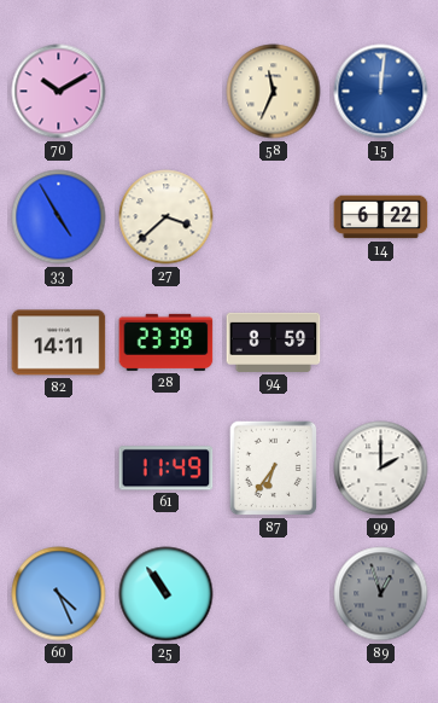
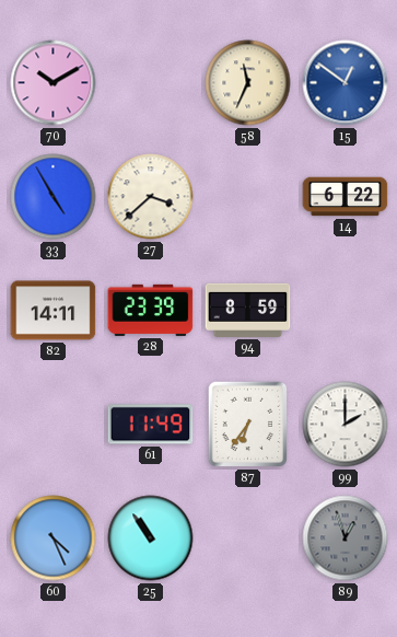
15: 12:01 -> 12:51
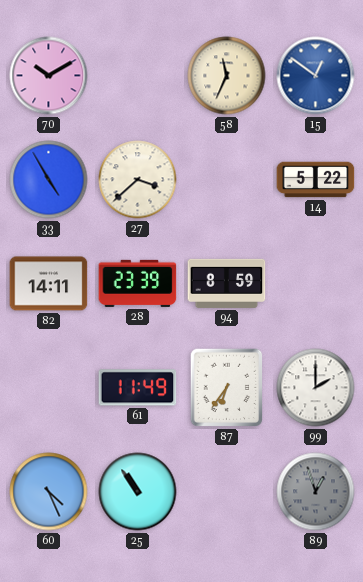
14: 6:22 -> 5:22
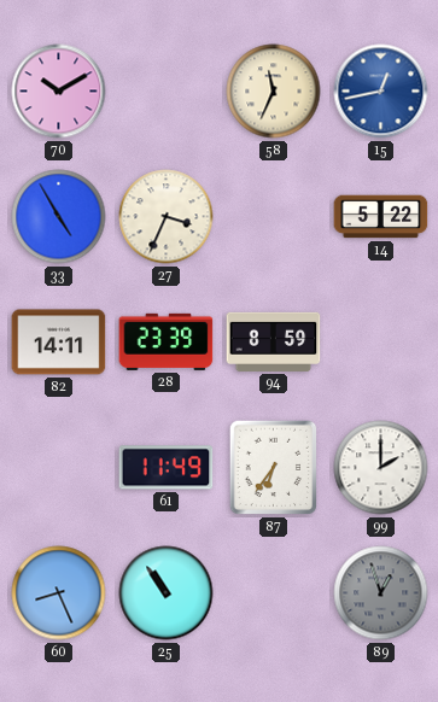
15: 12:51 -> 12:43
27: 3:38 -> 3:34
60: 4:26 -> 8:26
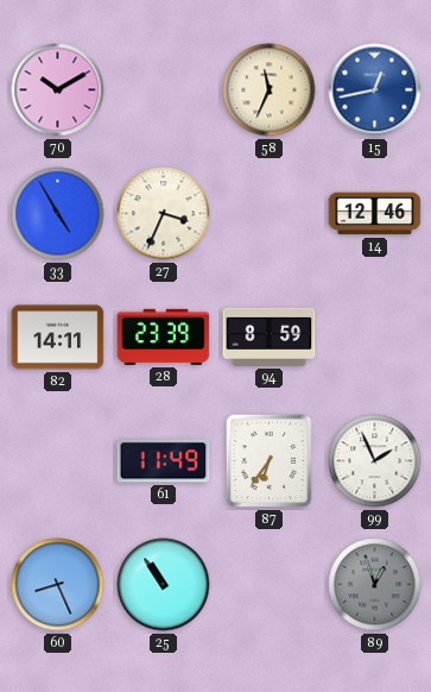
14: 5:22 -> 12:46
99: 2:00 -> 1:56
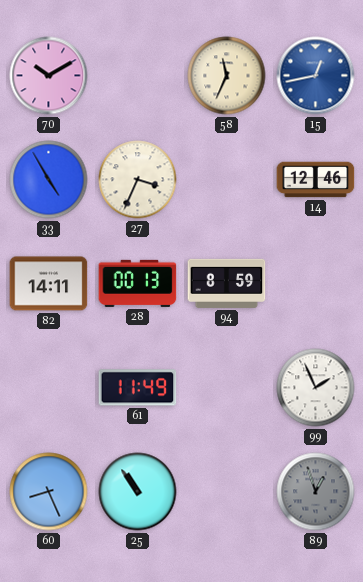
28: 23:39 -> 00:13
87: 6:36 -> none
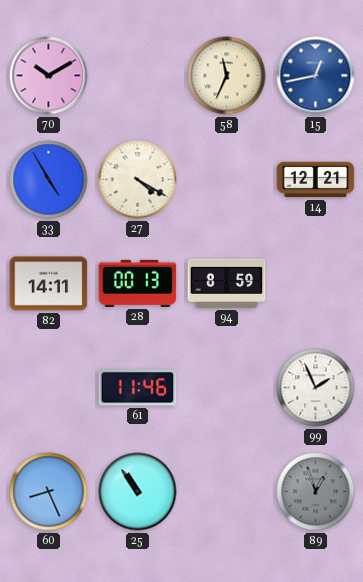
27: 3:34 -> 4:20
14: 12:46 -> 12:21
61: 11:49 -> 11:46
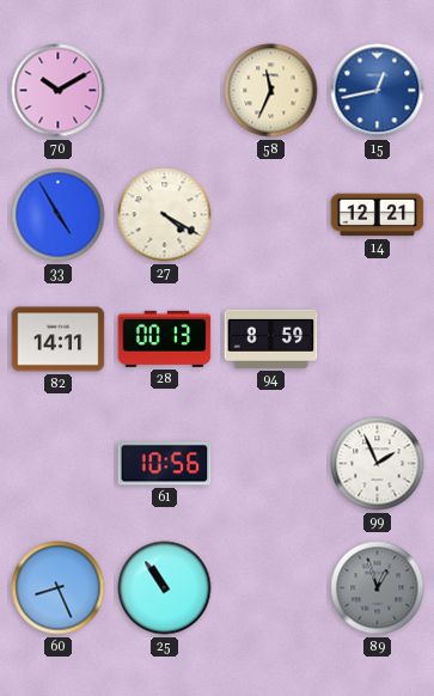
61: 11:46 -> 10:56
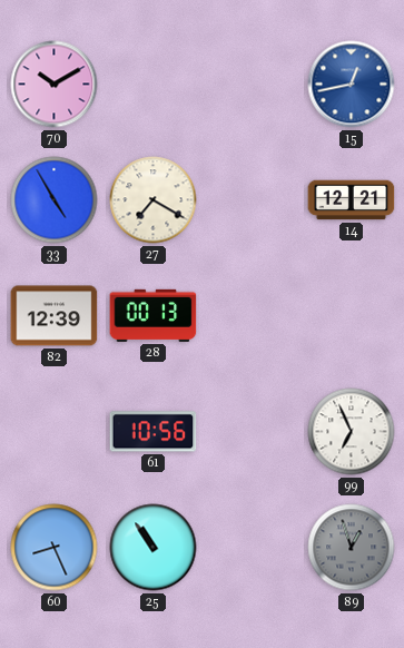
58: 11:34 -> none
27: 4:20 -> 7:20
82: 14:11 -> 12:39
94: 8:59 -> none
99: 1:56 -> 6:56
